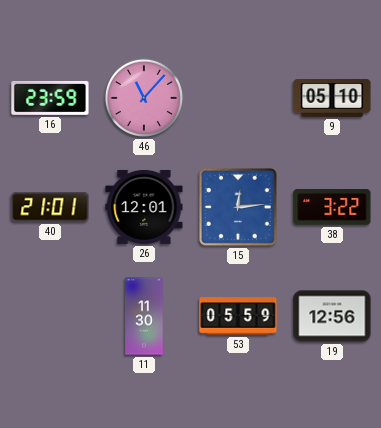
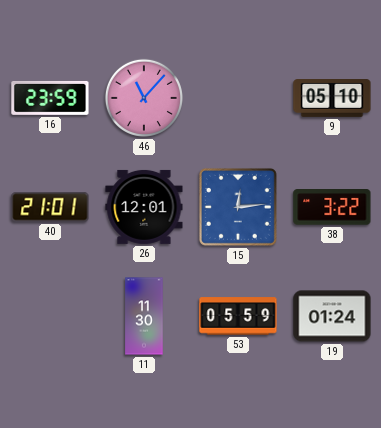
19: 12:56 -> 01:24
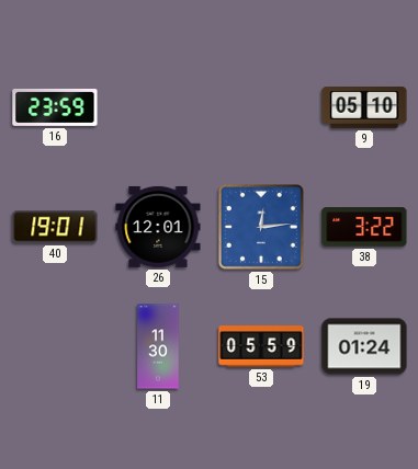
46: 11:07 -> none
40: 21:01 -> 19:01
